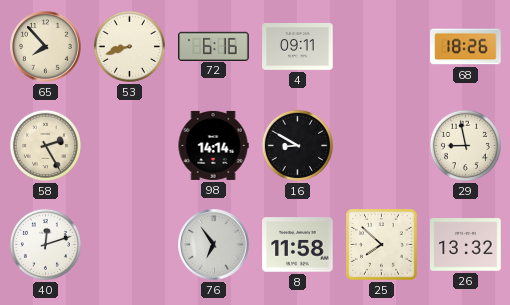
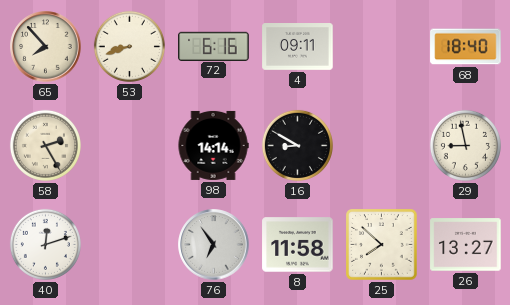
68: 18:26 -> 18:40
26: 13:32 -> 13:27
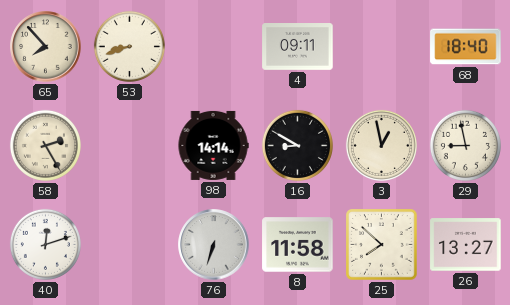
72: 6:16 -> none
3: none -> 12:58
76: 6:54 -> 6:33
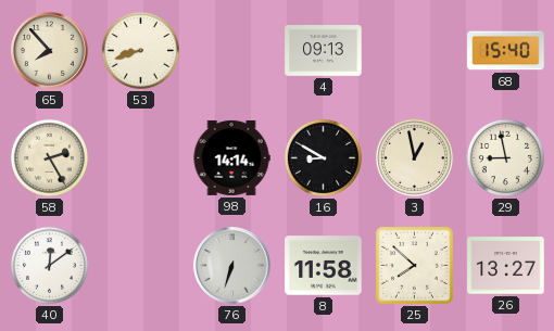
4: 09:11 -> 09:13
68: 18:40 -> 15:40
40: 12:12 -> 12:09
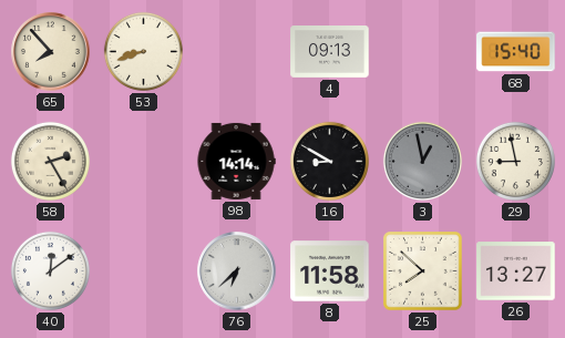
3 dial: cream -> grey
76: 6:33 -> 6:38
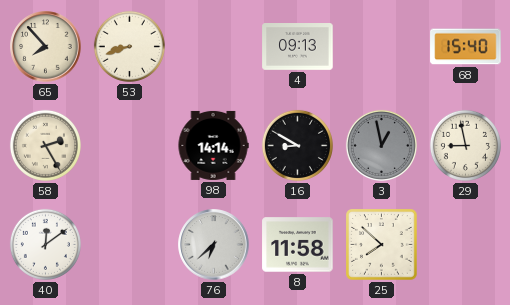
26: 13:27 -> none
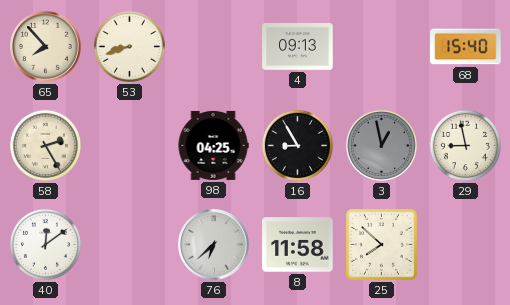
98: 14:14 -> 04:25
16: 8:50 -> 8:55
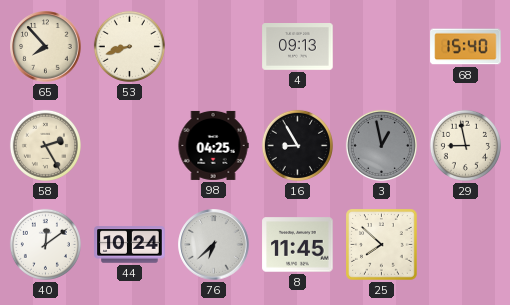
44: none -> 10:24
8: 11:58 -> 11:45
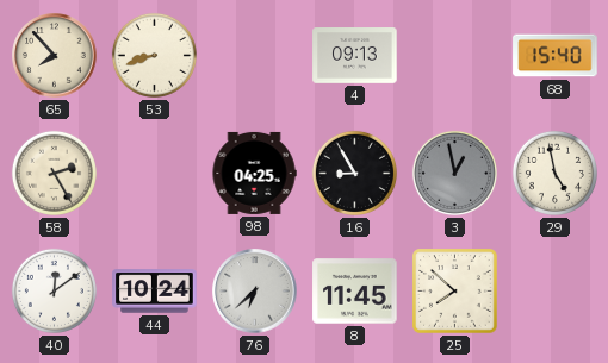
29: 8:58 -> 4:58
